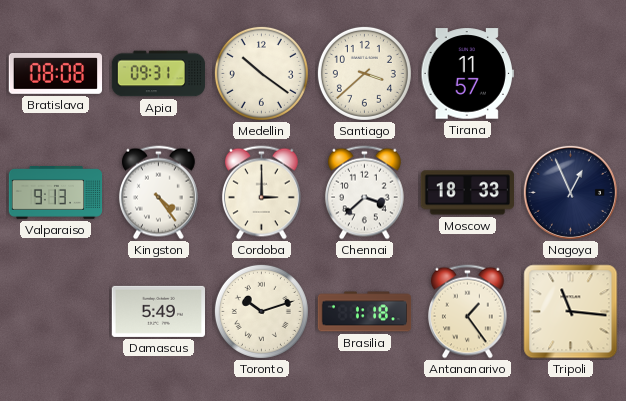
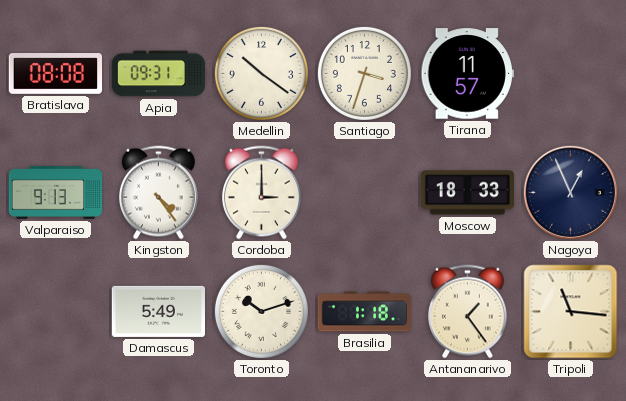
Santiago: 3:38 -> 3:33
Chennai: 3:38 -> none
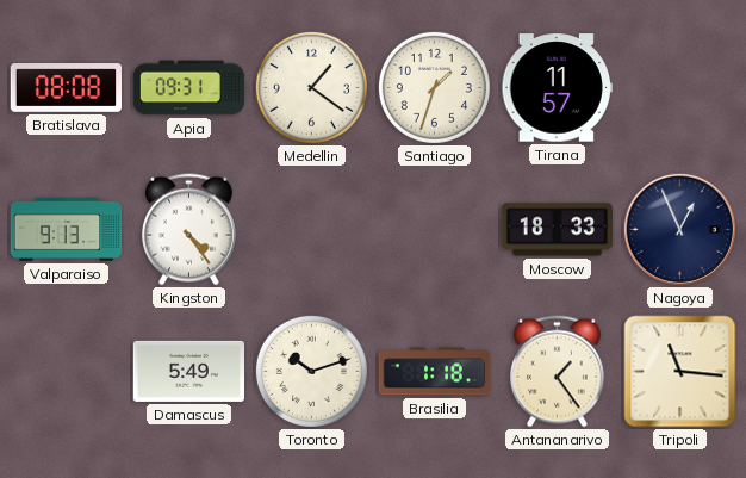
Medellin: 10:21 -> 1:21
Santiago: 3:33 -> 1:33
Cordoba: 3:00 -> none
